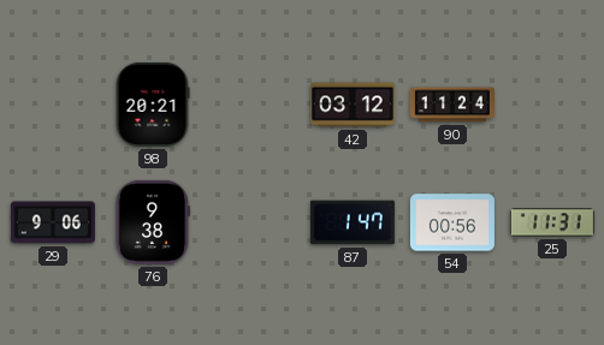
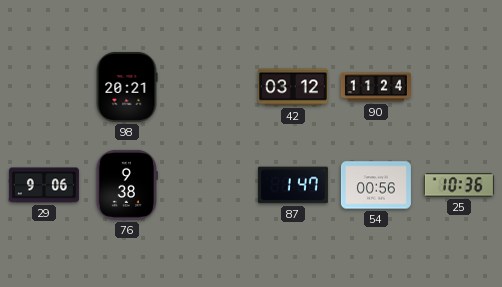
25: 11:31 -> 10:36
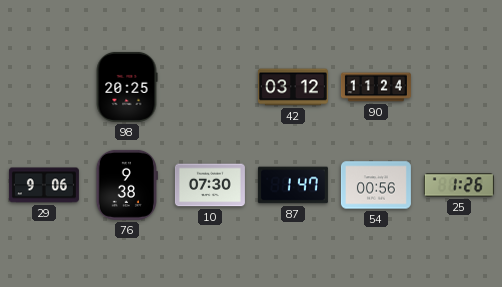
98: 20:21 -> 20:25
10: none -> 07:30
25: 10:36 -> 1:26
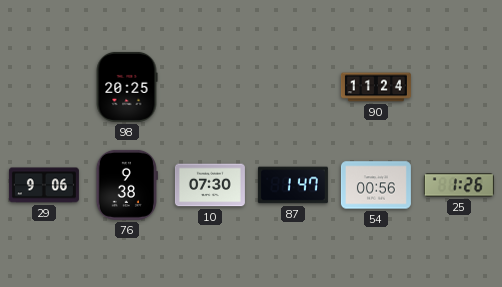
42: 03:12 -> none
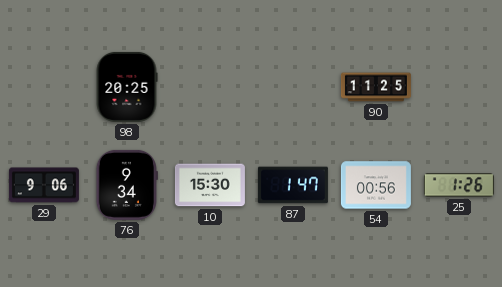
90: 11:24 -> 11:25
76: 9:38 -> 9:34
10: 07:30 -> 15:30
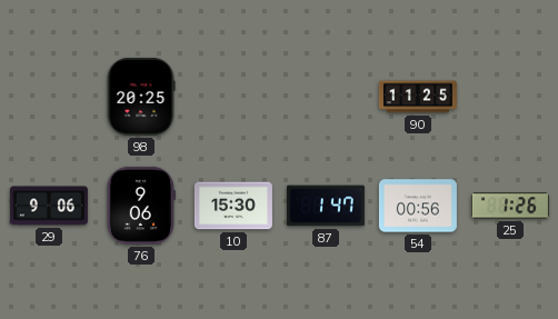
76: 9:34 -> 9:06
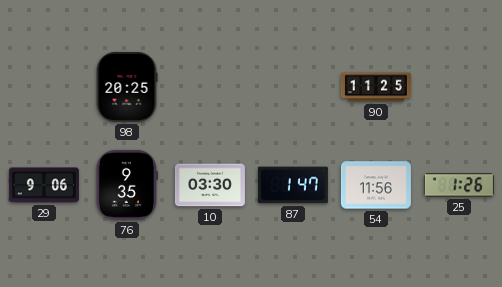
76: 9:06 -> 9:35
10: 15:30 -> 03:30
54: 00:56 -> 11:56
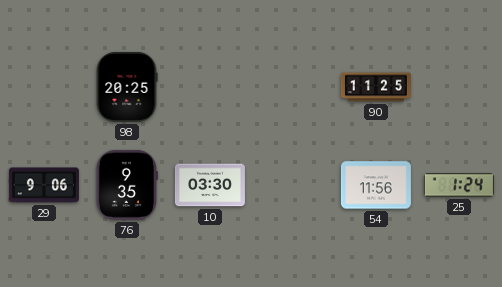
87: 1:47 -> none
25: 1:26 -> 1:24
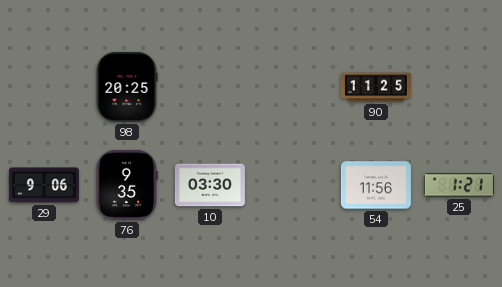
25: 1:24 -> 1:21
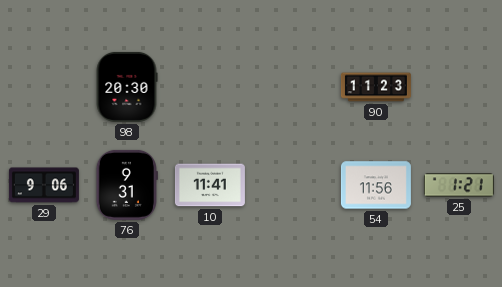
98: 20:25 -> 20:30
90: 11:25 -> 11:23
76: 9:35 -> 9:31
10: 03:30 -> 11:41
